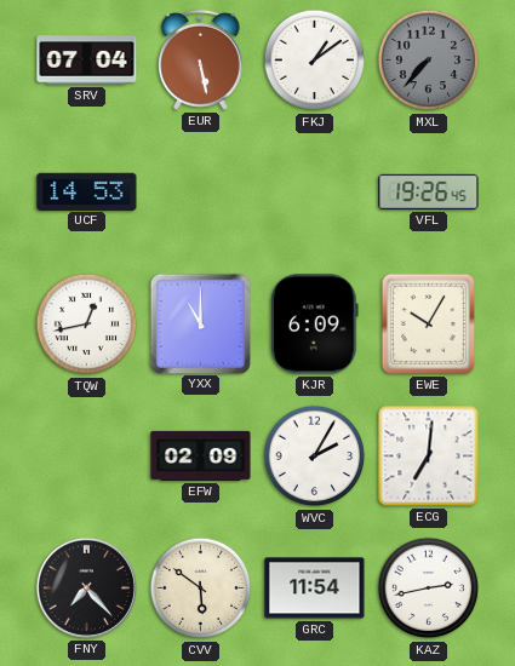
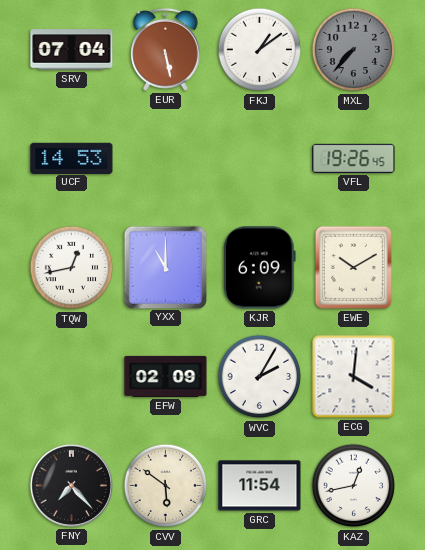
EWE: 10:05 -> 10:10
ECG: 7:01 -> 4:01
KAZ: 2:43 -> 12:43
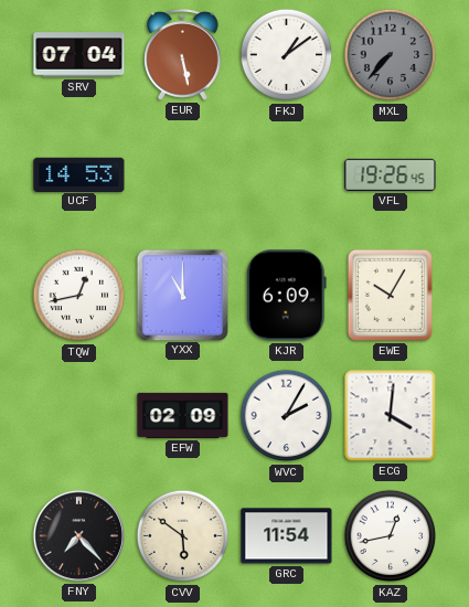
EWE: 10:10 -> 10:05
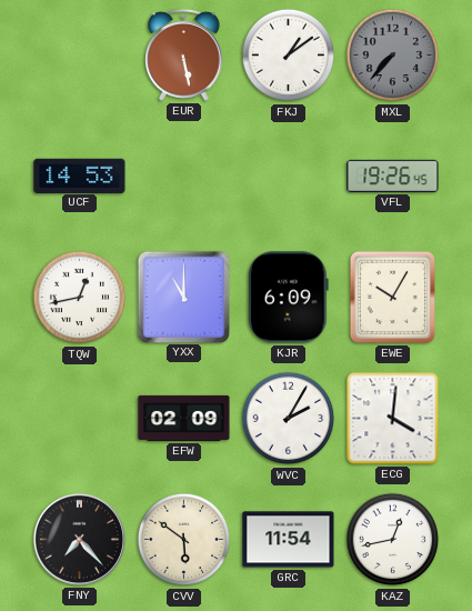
SRV: 07:04 -> none
